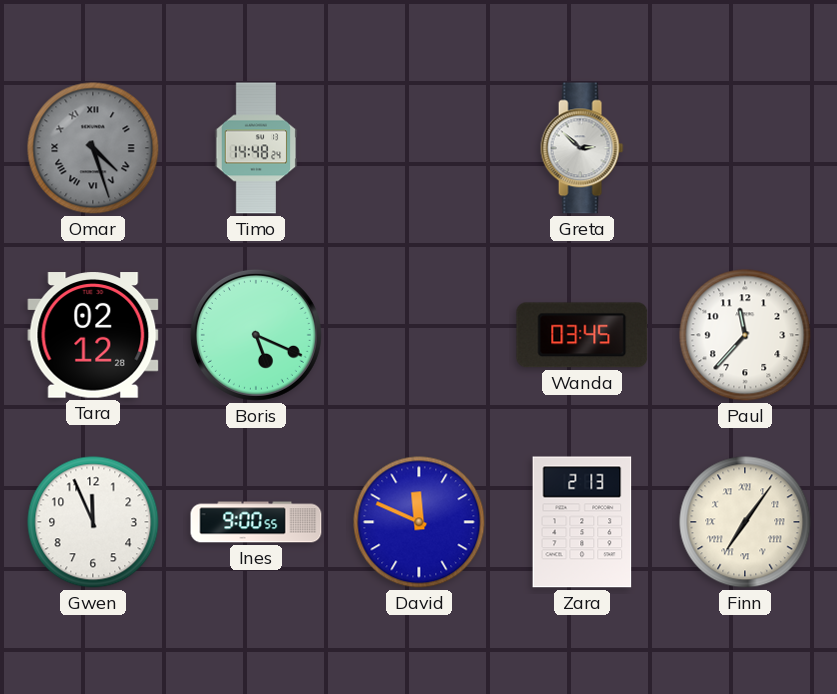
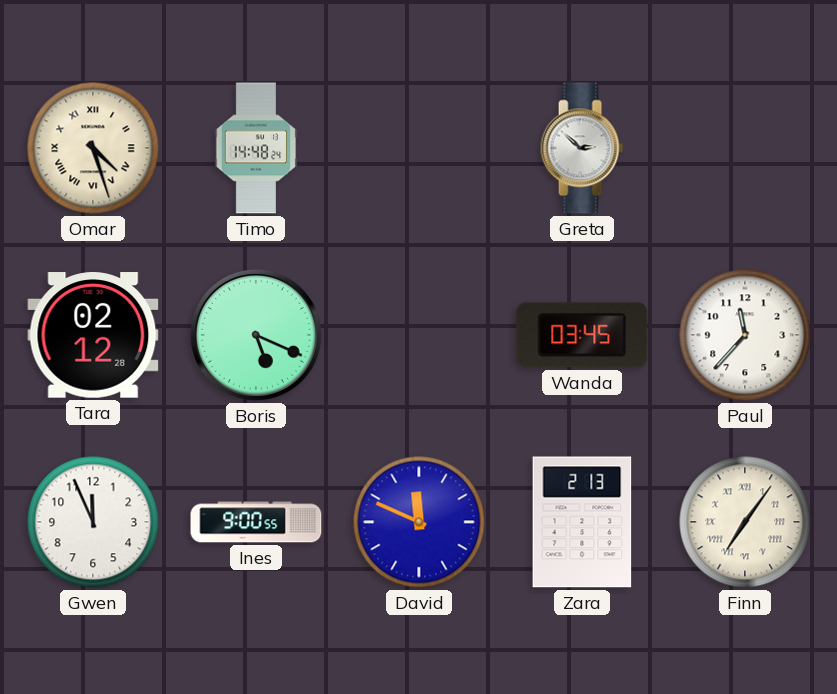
Omar dial: grey -> cream
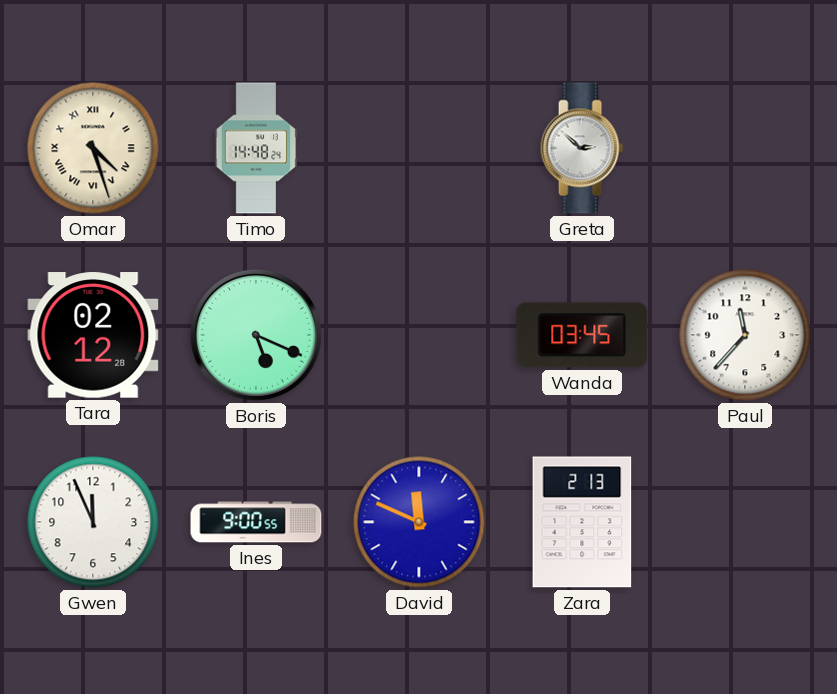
Finn: 7:06 -> none
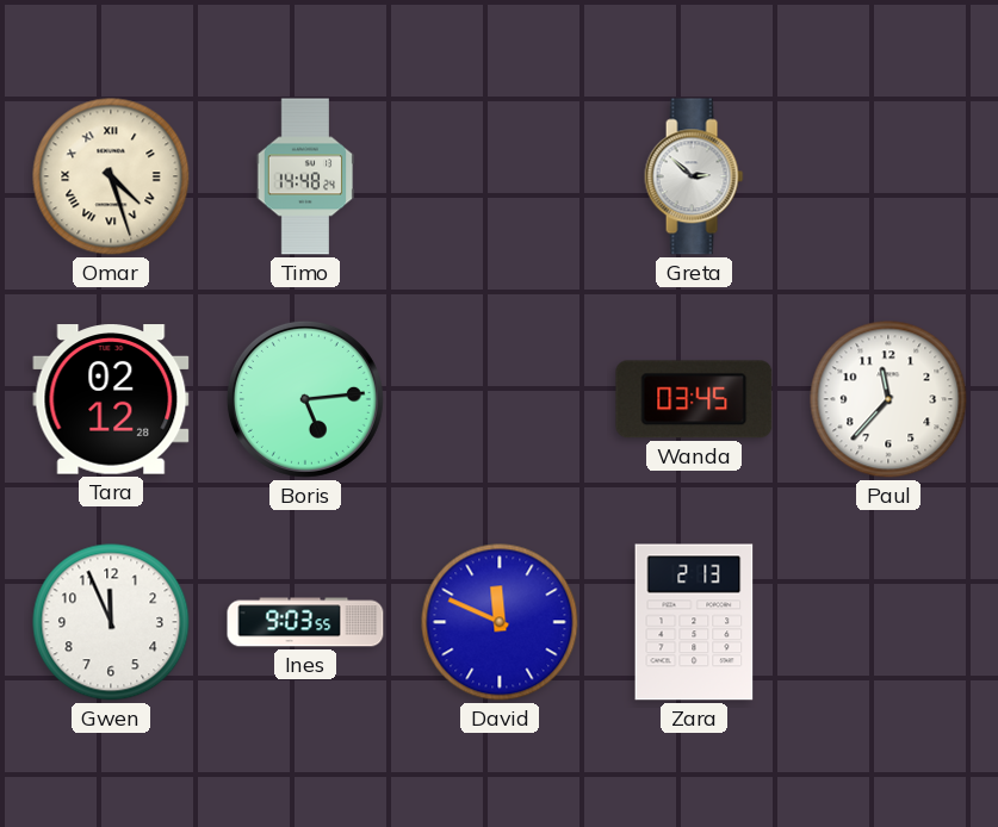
Boris: 5:19 -> 5:14
Ines: 9:00 -> 9:03
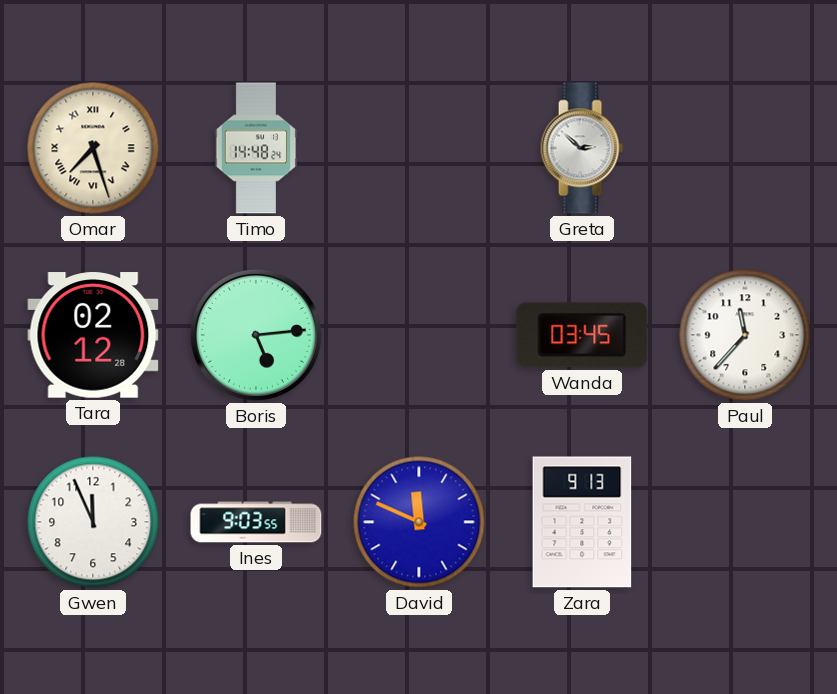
Omar: 4:27 -> 7:27
Zara: 2:13 -> 9:13
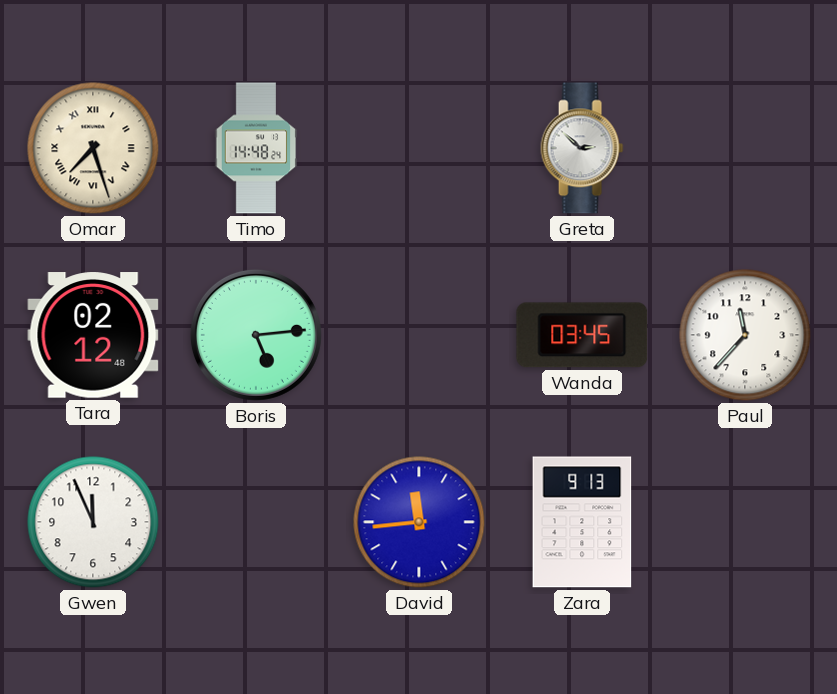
Tara: 02:12:28 -> 02:12:48
Ines: 9:03 -> none
David: 11:49 -> 11:44
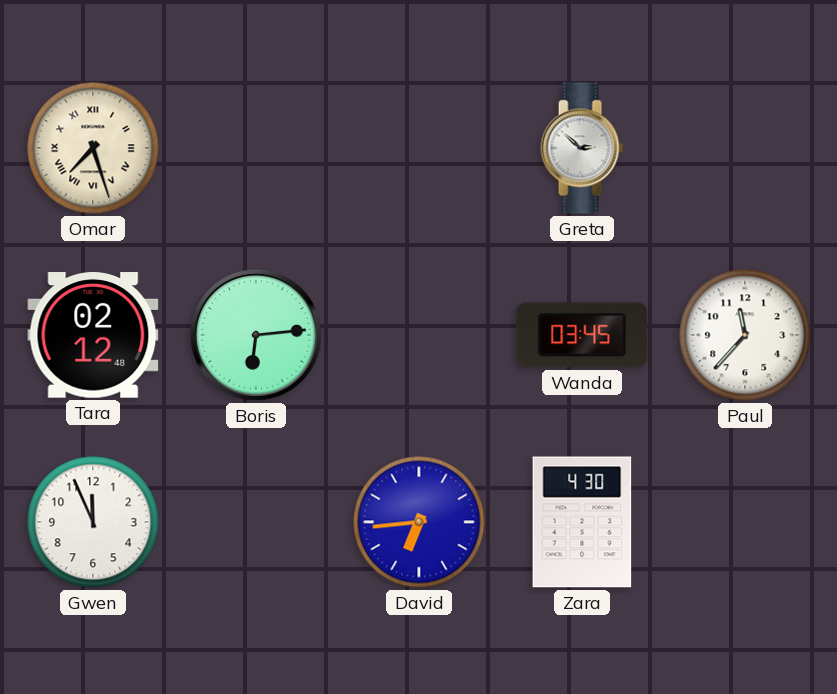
Timo: 14:48 -> none
Boris: 5:14 -> 6:14
David: 11:44 -> 6:44
Zara: 9:13 -> 4:30
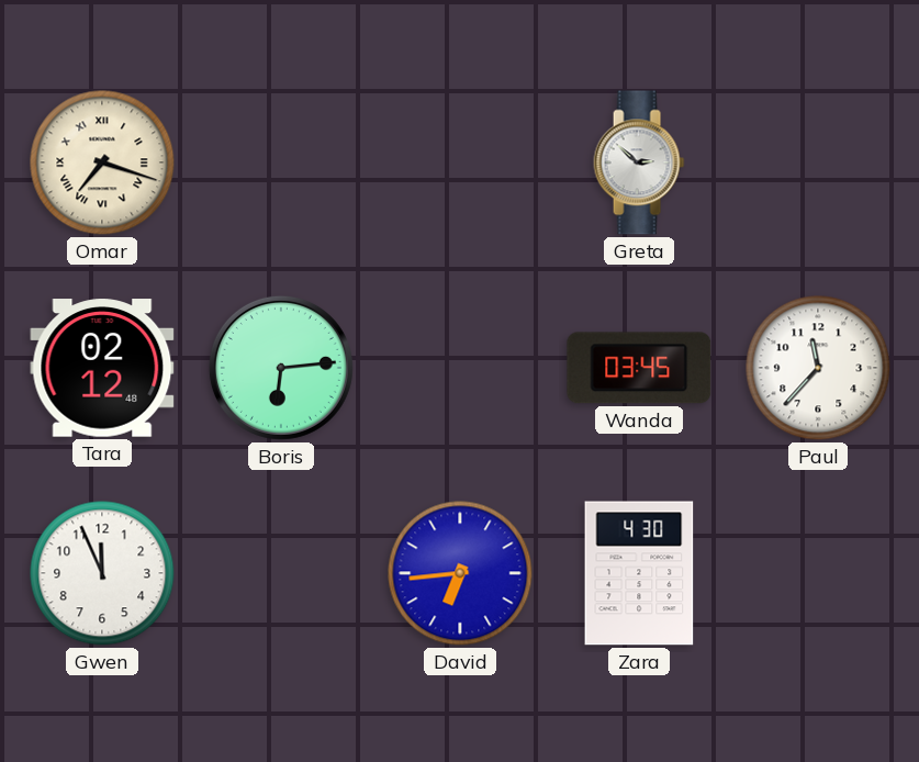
Omar: 7:27 -> 7:18
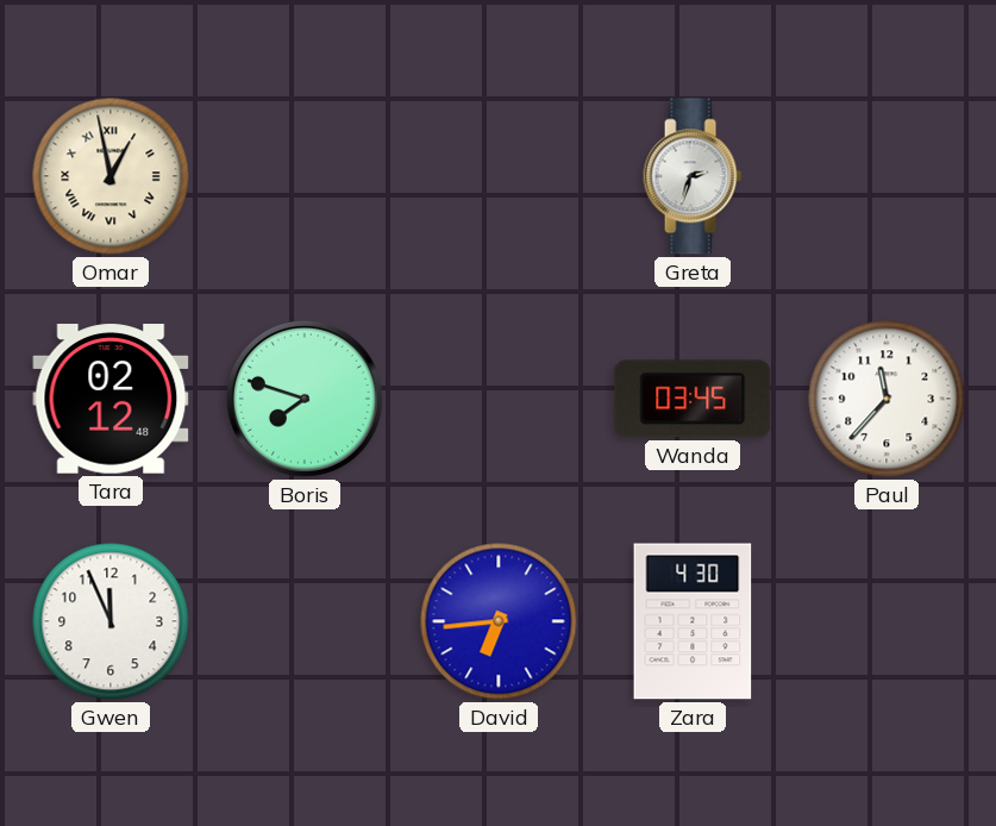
Omar: 7:18 -> 12:58
Greta: 2:52 -> 2:33
Boris: 6:14 -> 7:48
